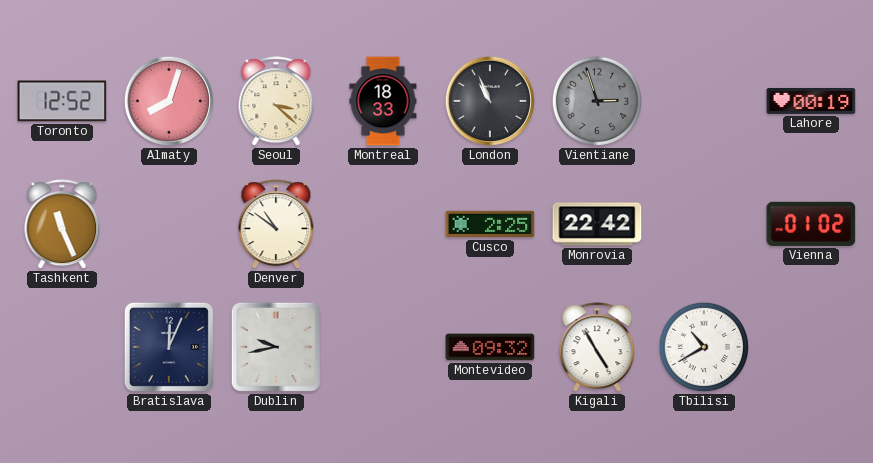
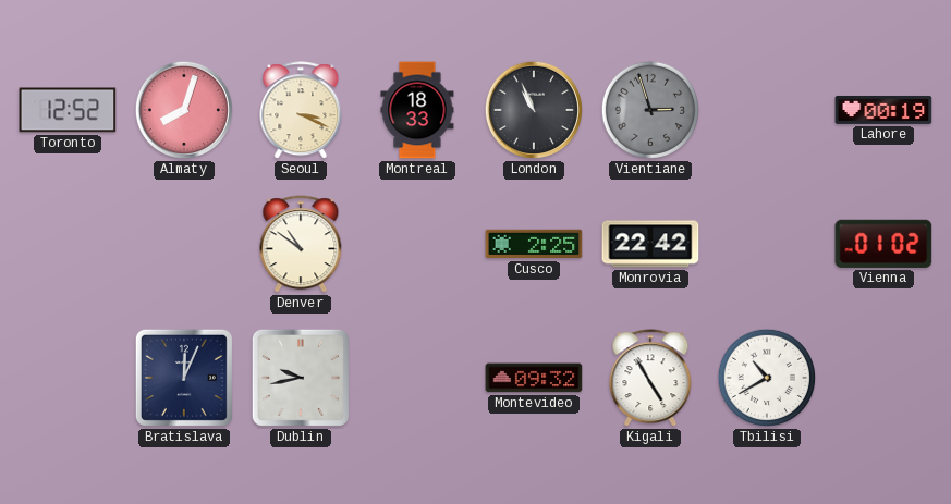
Seoul: 3:22 -> 3:19
Tashkent: 11:26 -> none
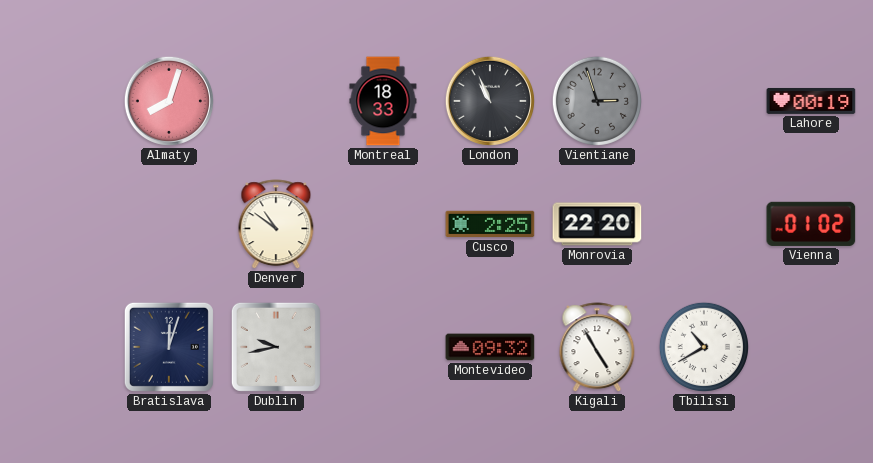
Toronto: 12:52 -> none
Seoul: 3:19 -> none
Monrovia: 22:42 -> 22:20
Bratislava: 12:04 -> 12:03
